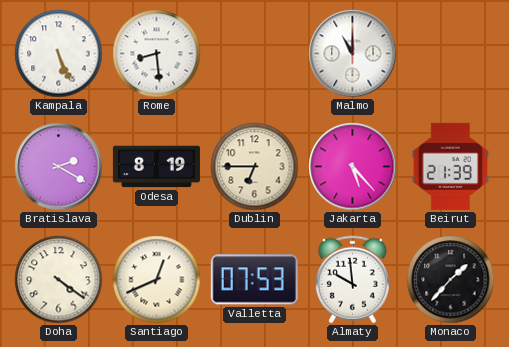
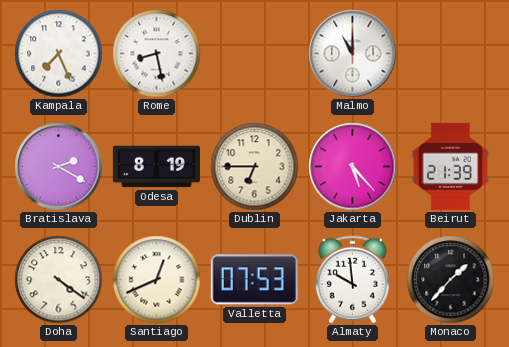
Kampala: 5:26 -> 7:26
Rome: 8:29 -> 8:28
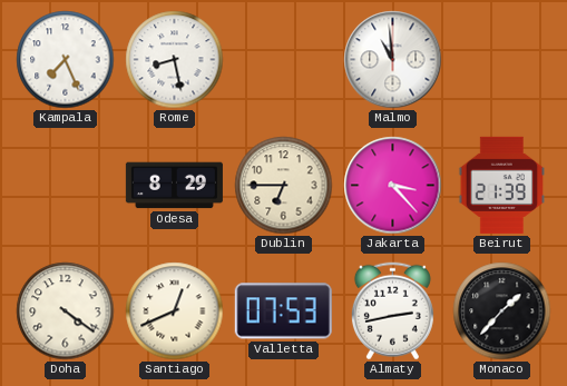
Malmo: 11:00 -> 10:59
Bratislava: 2:20 -> none
Odesa: 8:19 -> 8:29
Jakarta: 5:23 -> 3:23
Almaty: 9:59 -> 2:43
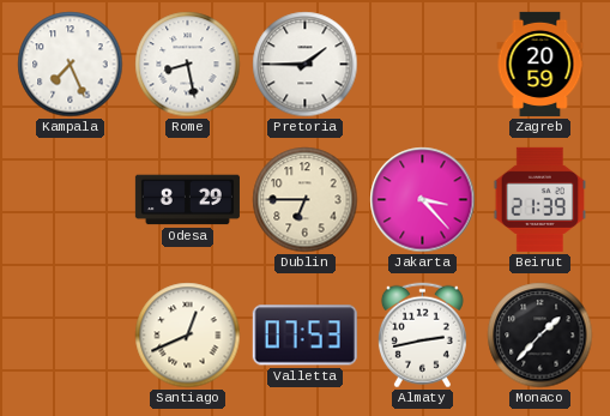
Pretoria: none -> 1:45
Malmo: 10:59 -> none
Zagreb: none -> 20:59
Doha: 4:21 -> none
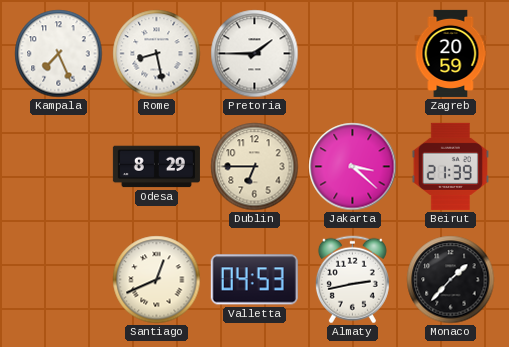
Jakarta: 3:23 -> 3:22
Valletta: 07:53 -> 04:53
